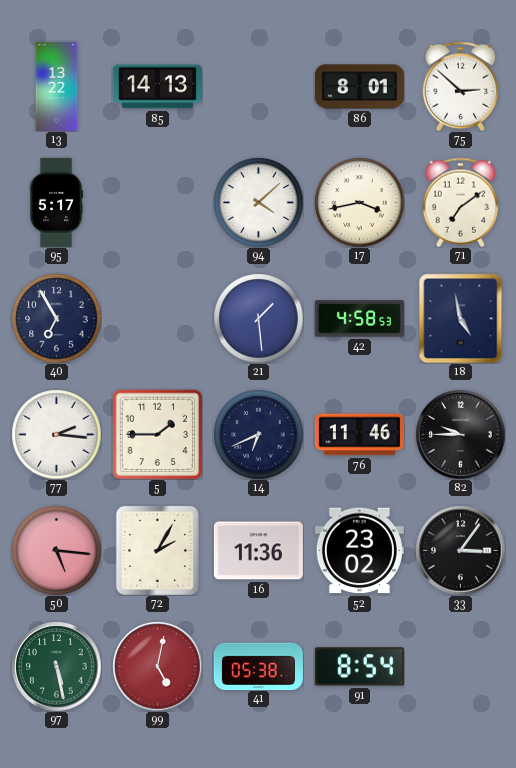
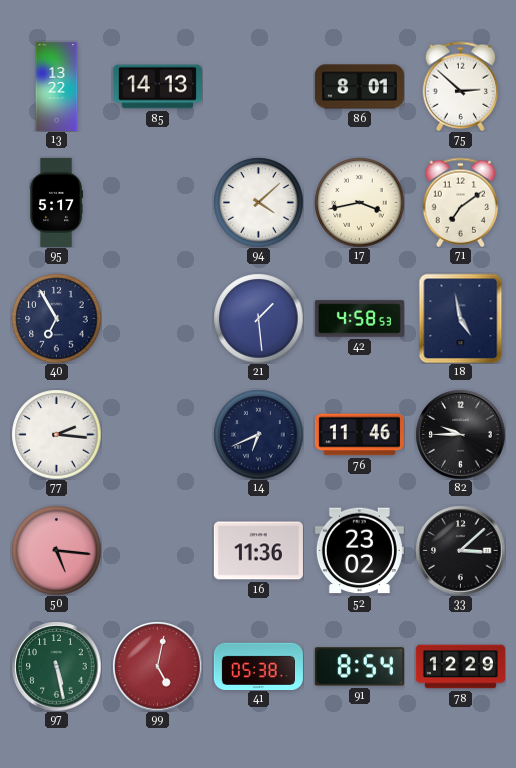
5: 1:45 -> none
72: 2:05 -> none
33: 3:06 -> 3:08
78: none -> 12:29
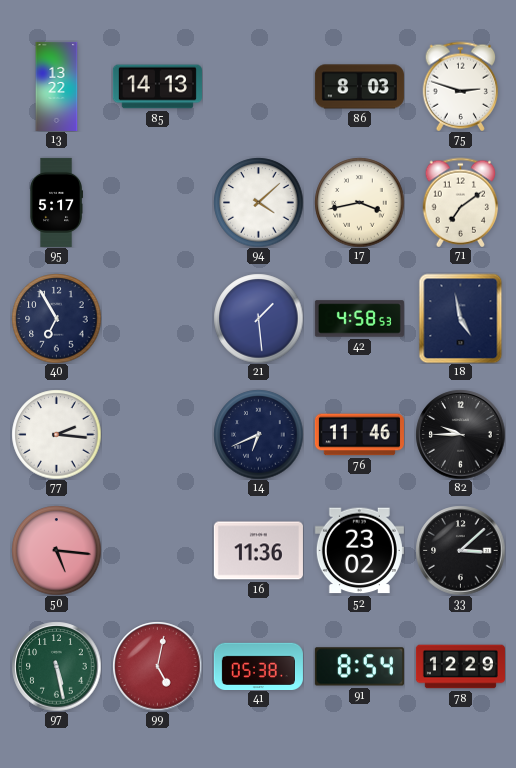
86: 8:01 -> 8:03
75: 2:52 -> 2:48
